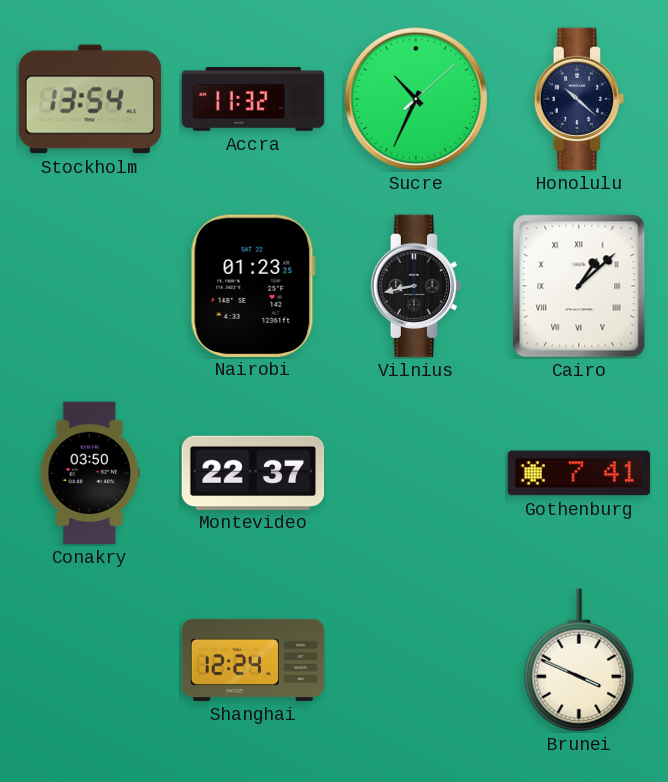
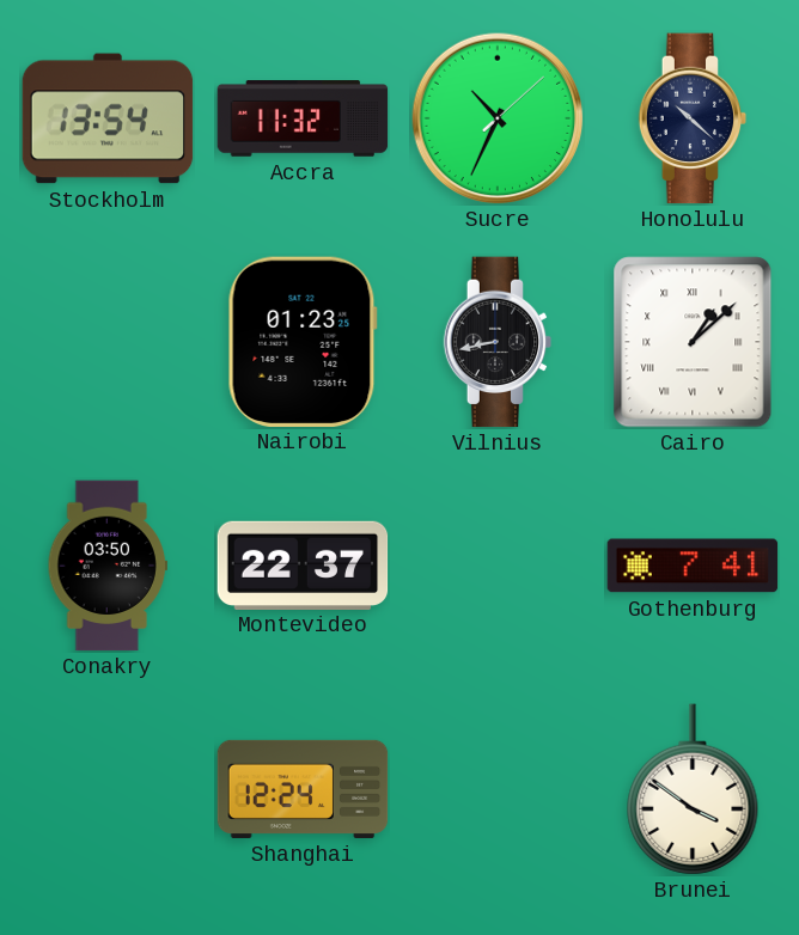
Brunei: 3:49 -> 3:51
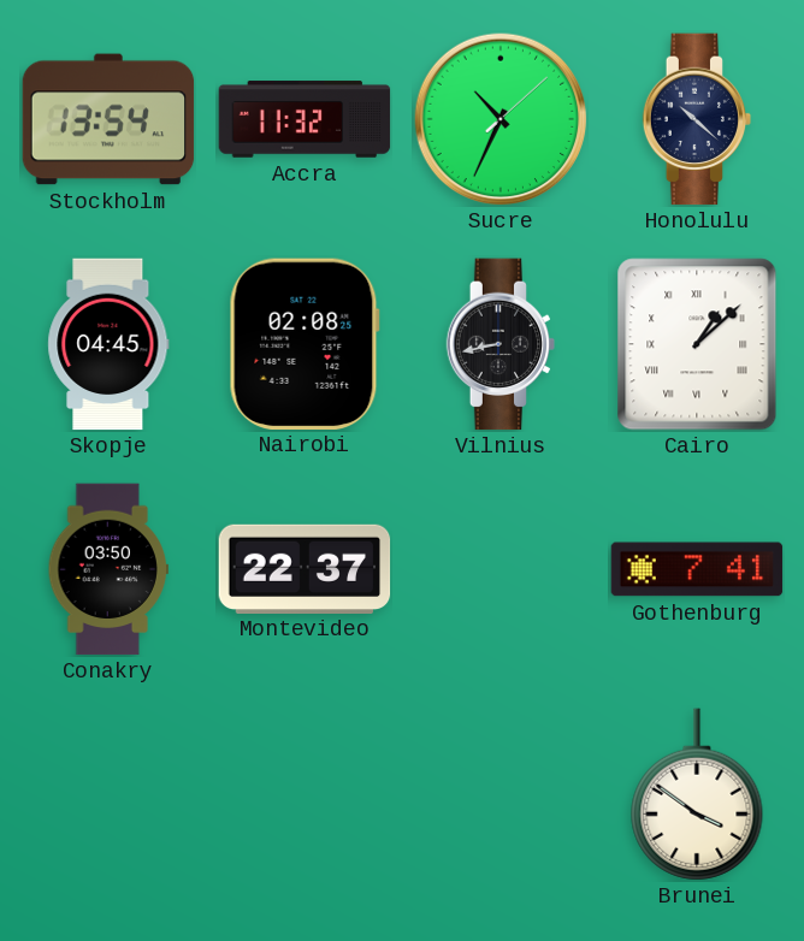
Skopje: none -> 04:45
Nairobi: 01:23 -> 02:08
Shanghai: 12:24 -> none
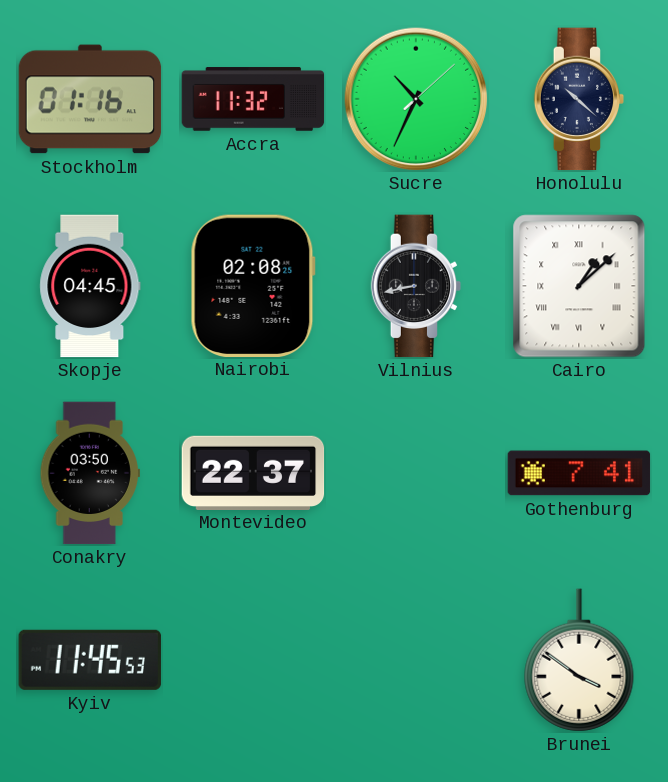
Stockholm: 13:54 -> 01:16
Kyiv: none -> 11:45
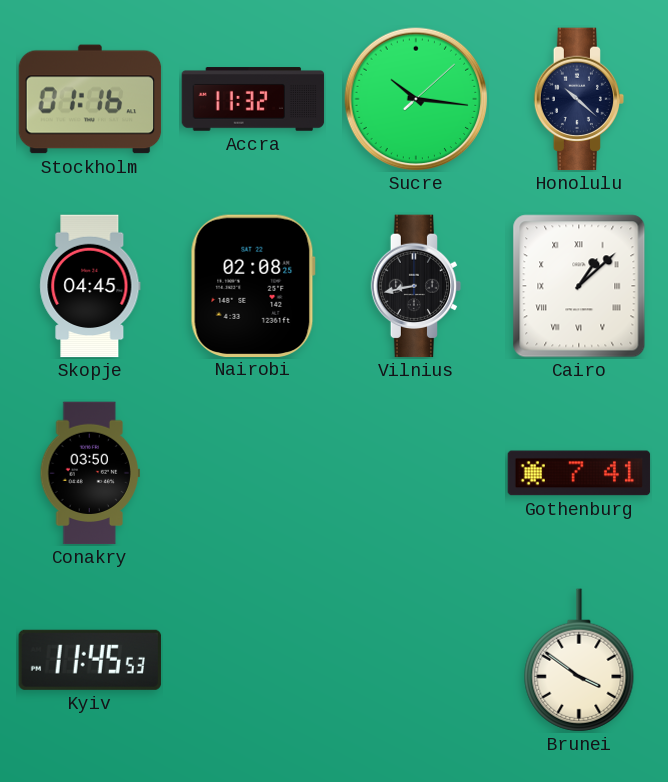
Sucre: 10:34 -> 10:16
Montevideo: 22:37 -> none
